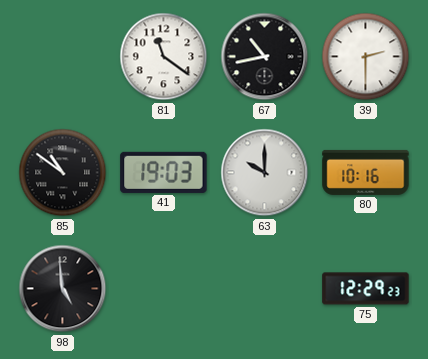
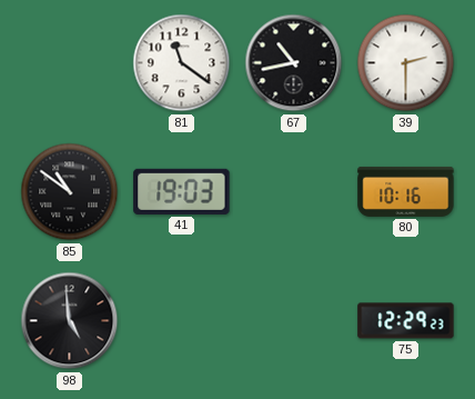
63: 10:00 -> none
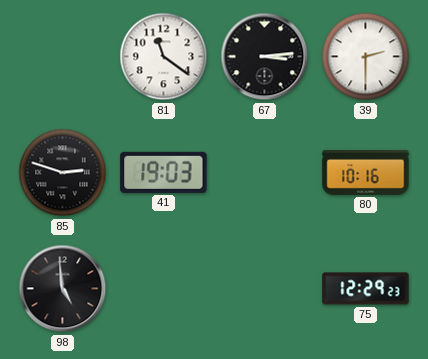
67: 10:43 -> 3:14
85: 10:51 -> 2:48
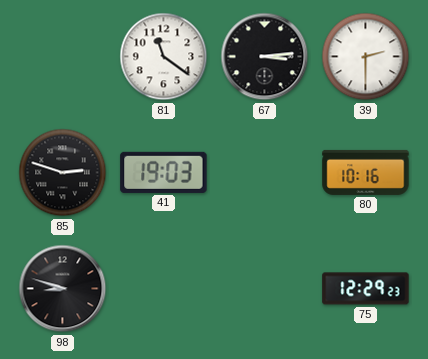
98: 4:59 -> 8:48
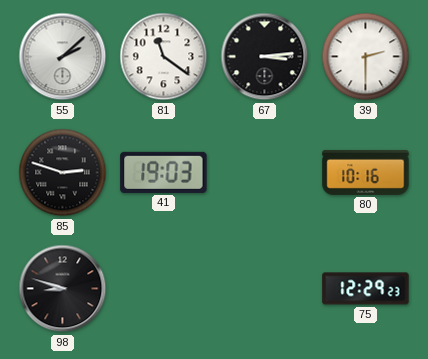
55: none -> 2:08
